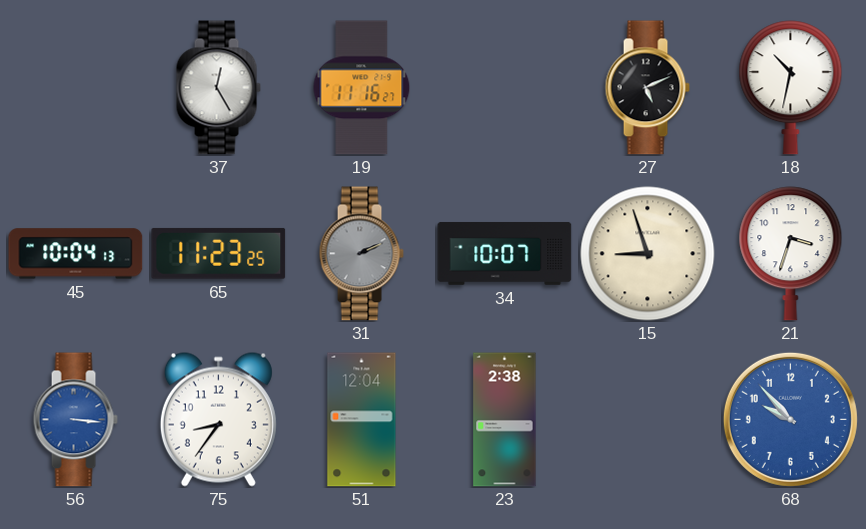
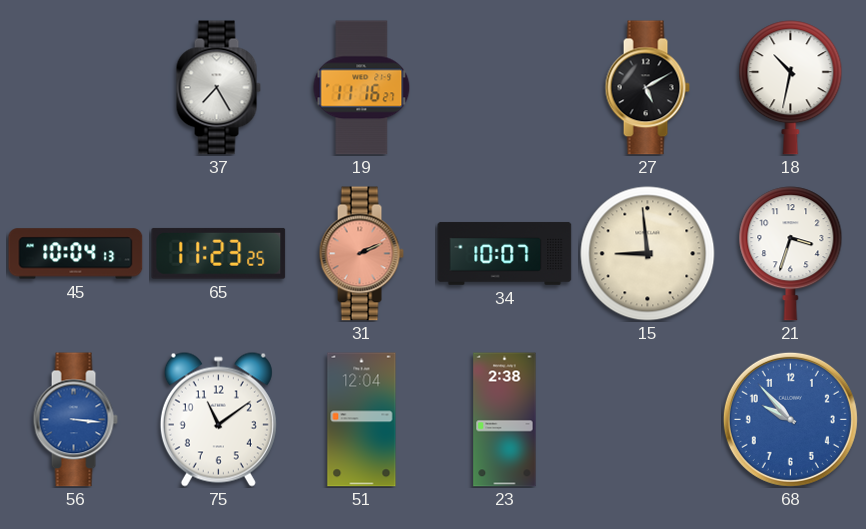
37: 12:25 -> 7:25
27: 5:11 -> 5:10
31 dial: grey -> salmon
15: 8:57 -> 8:59
75: 8:36 -> 11:09
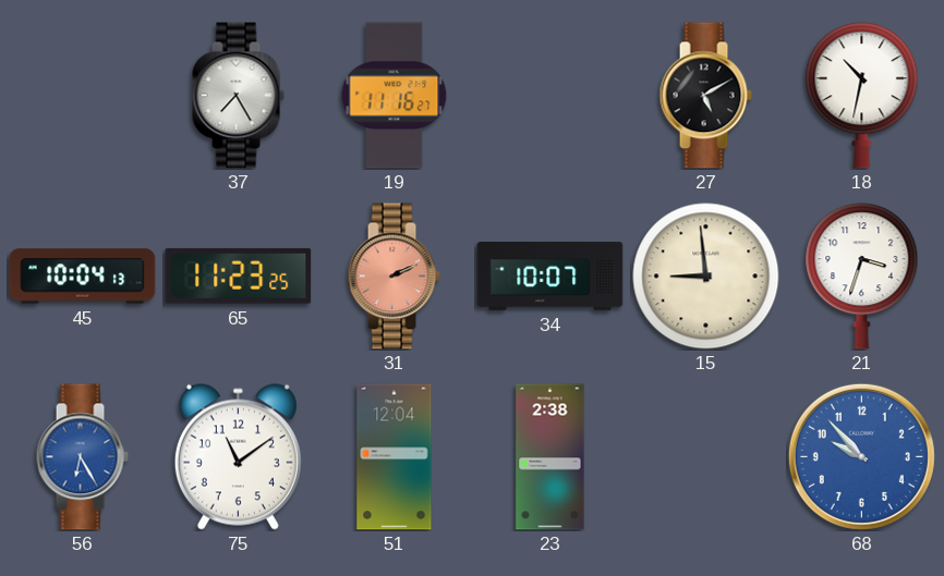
56: 3:16 -> 6:25
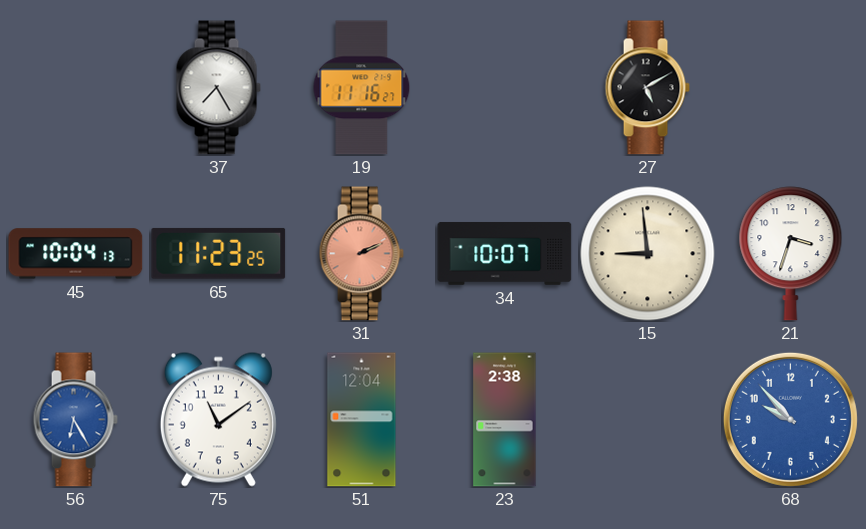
18: 10:32 -> none
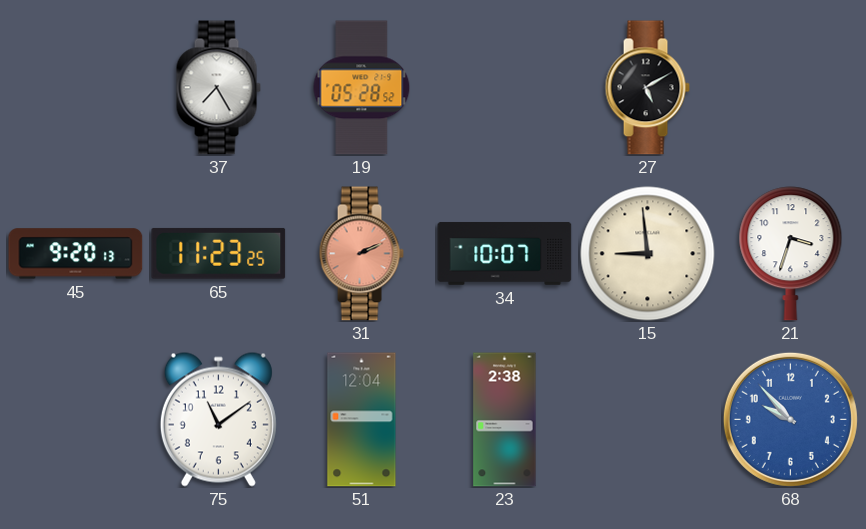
19: 11:16 -> 05:28
45: 10:04 -> 9:20
56: 6:25 -> none
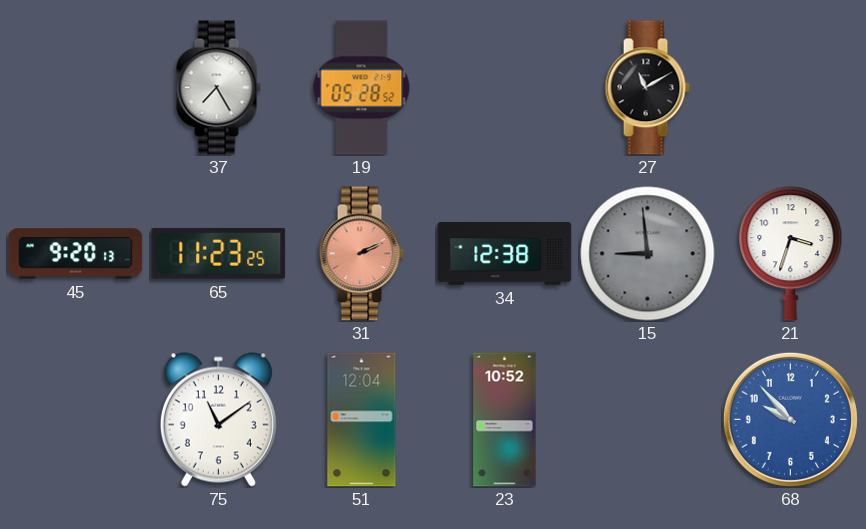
27: 5:10 -> 11:10
34: 10:07 -> 12:38
15 dial: cream -> grey
23: 2:38 -> 10:52
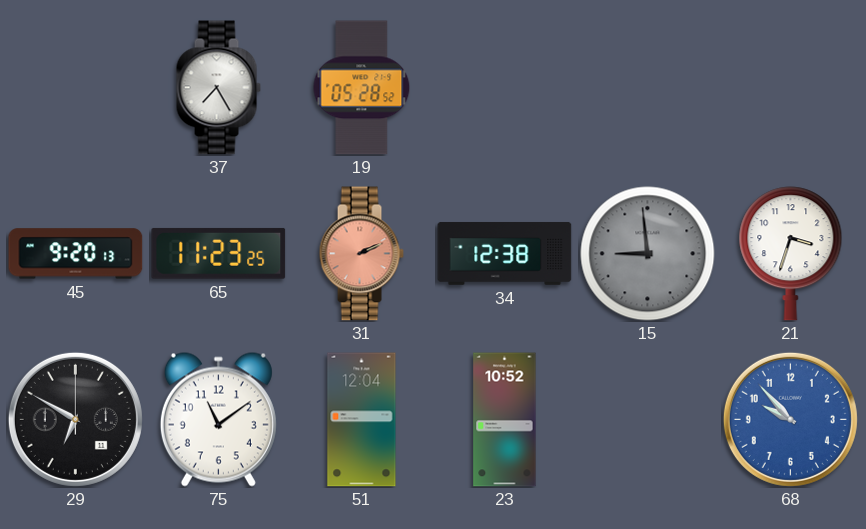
27: 11:10 -> none
29: none -> 6:50
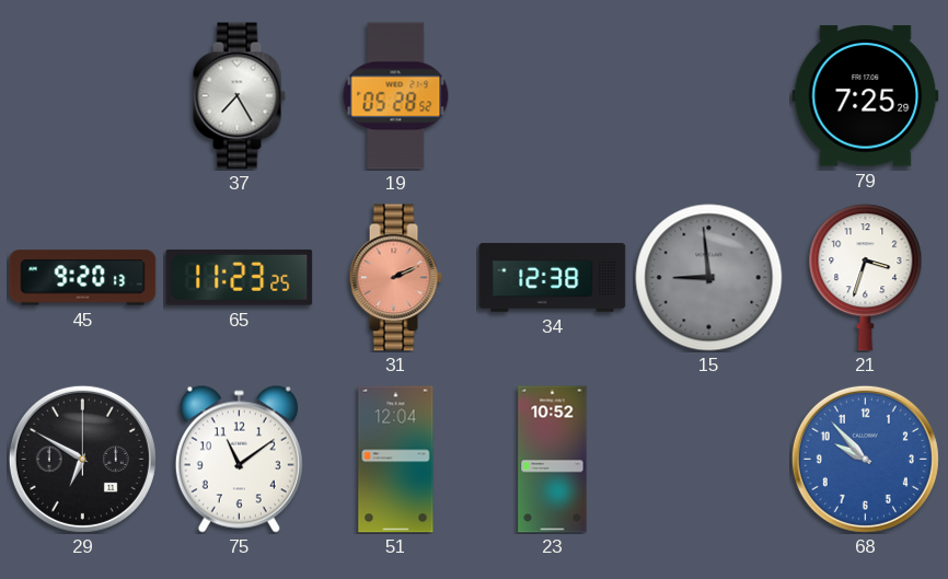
79: none -> 7:25
